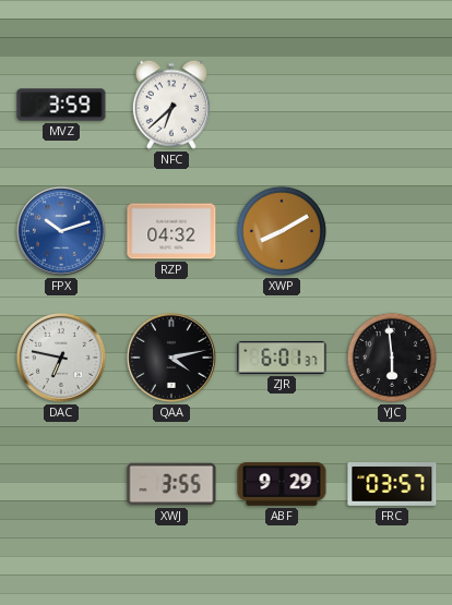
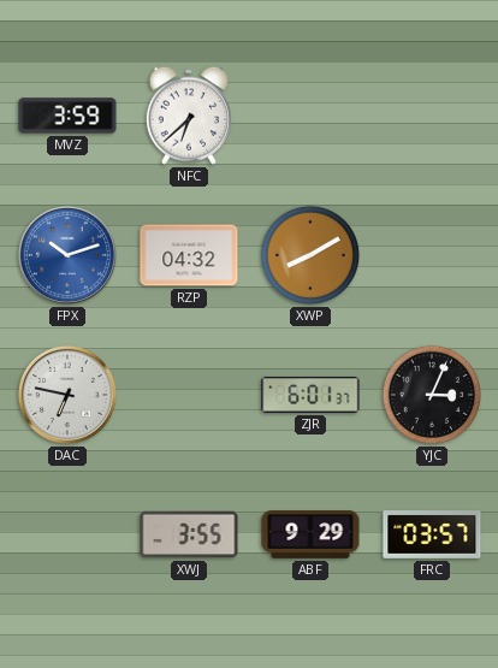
QAA: 4:13 -> none
YJC: 5:59 -> 3:04
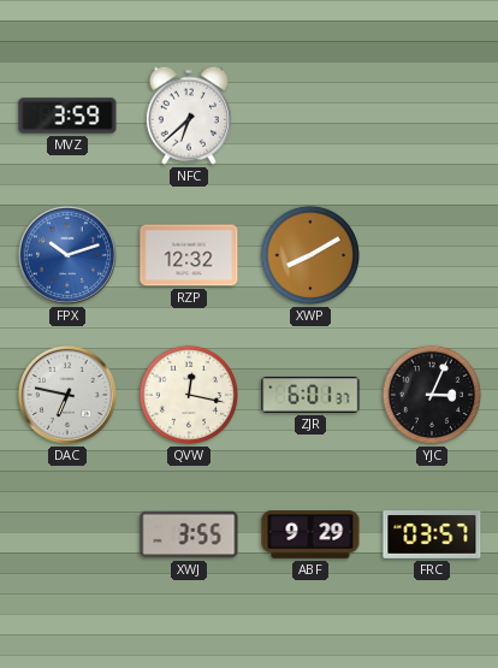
RZP: 04:32 -> 12:32
QVW: none -> 12:17
